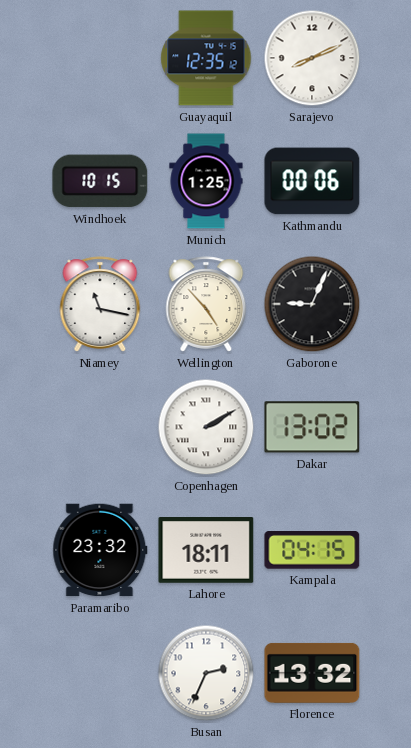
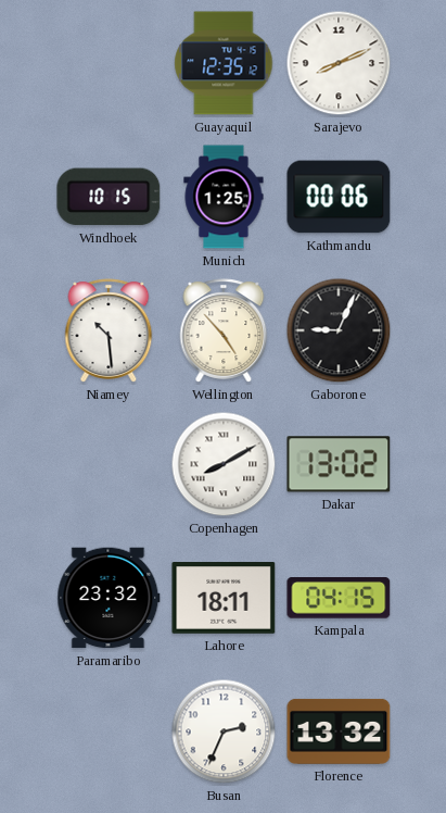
Niamey: 11:17 -> 10:29
Copenhagen: 2:10 -> 8:10
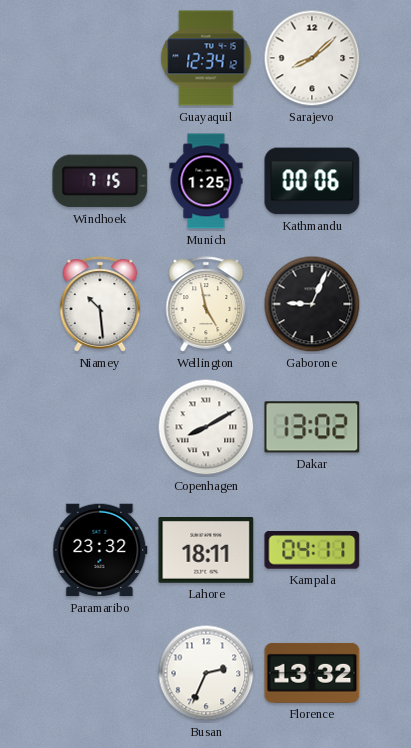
Guayaquil: 12:35 -> 12:34
Sarajevo: 8:11 -> 8:08
Windhoek: 10:15 -> 7:15
Wellington: 4:53 -> 4:58
Kampala: 04:15 -> 04:11
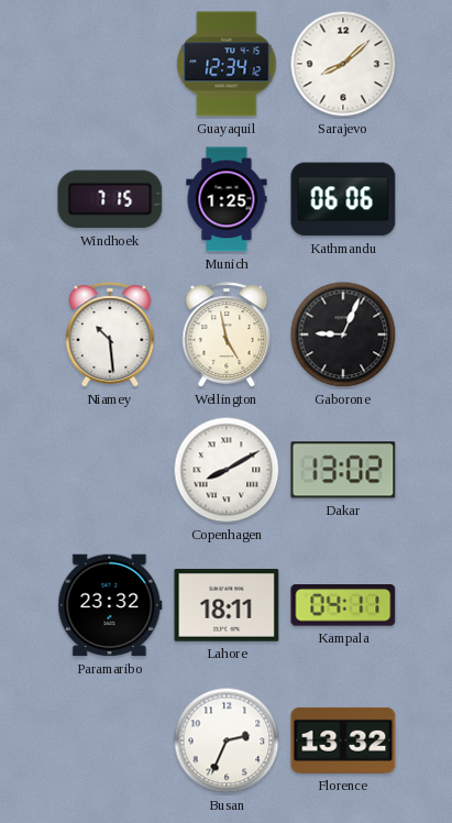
Kathmandu: 00:06 -> 06:06
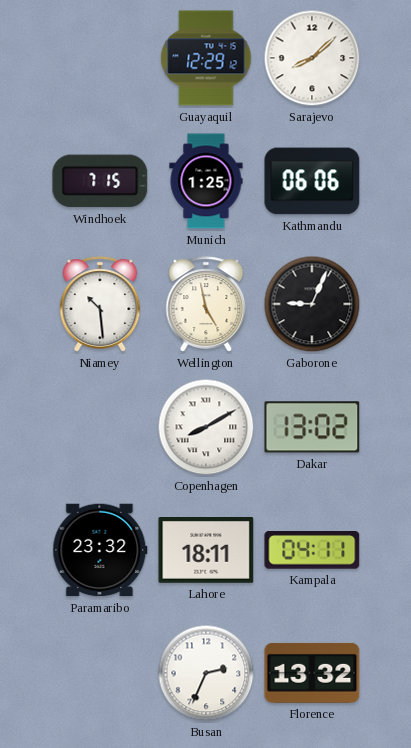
Guayaquil: 12:34 -> 12:29
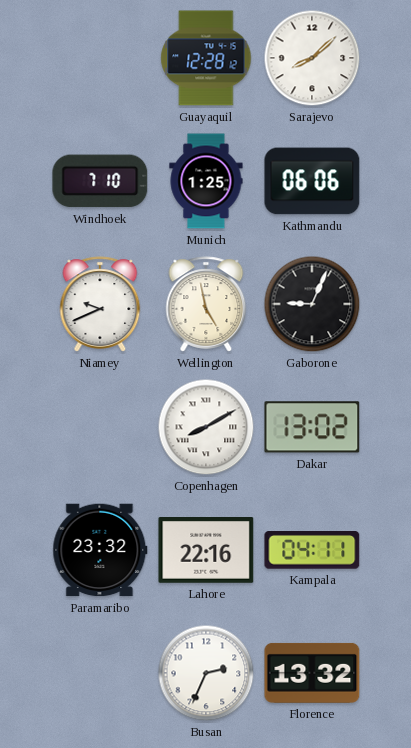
Guayaquil: 12:29 -> 12:28
Windhoek: 7:15 -> 7:10
Niamey: 10:29 -> 9:41
Lahore: 18:11 -> 22:16
